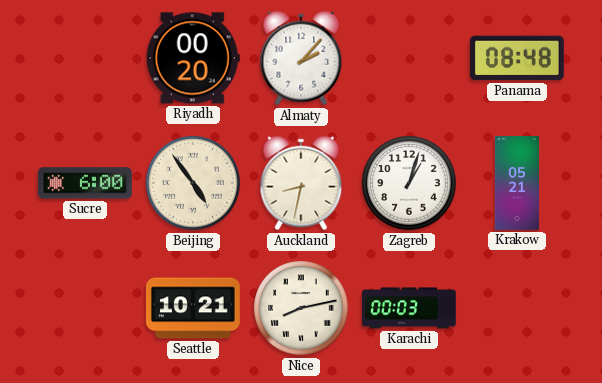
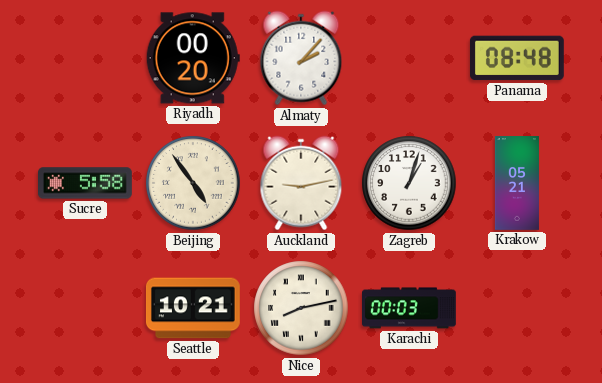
Sucre: 6:00 -> 5:58
Auckland: 8:32 -> 9:13
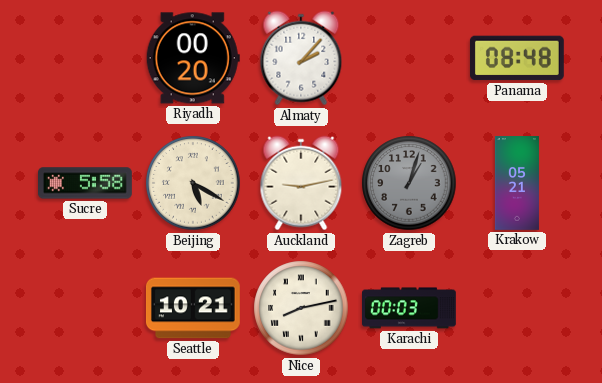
Beijing: 4:54 -> 5:20
Zagreb dial: white -> grey
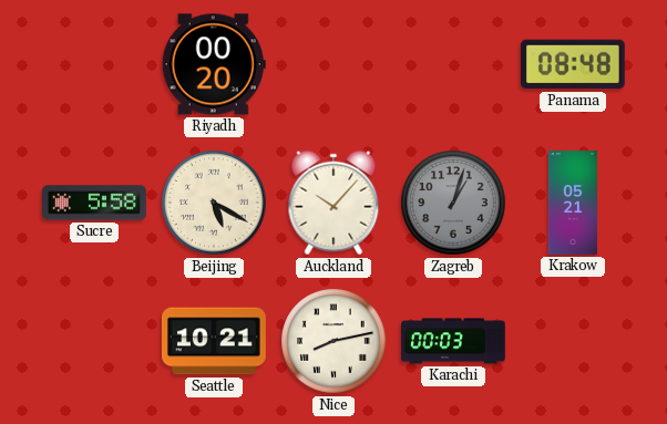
Almaty: 2:07 -> none
Auckland: 9:13 -> 10:07
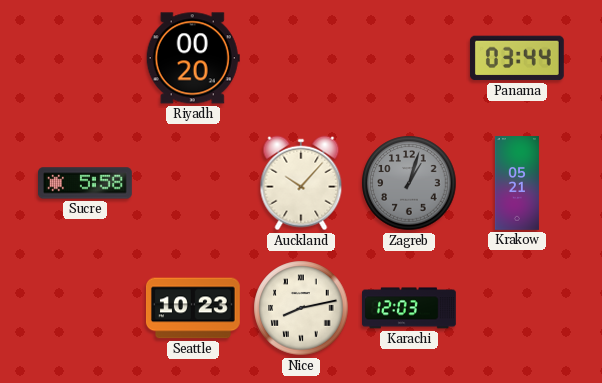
Panama: 08:48 -> 03:44
Beijing: 5:20 -> none
Seattle: 10:21 -> 10:23
Karachi: 00:03 -> 12:03
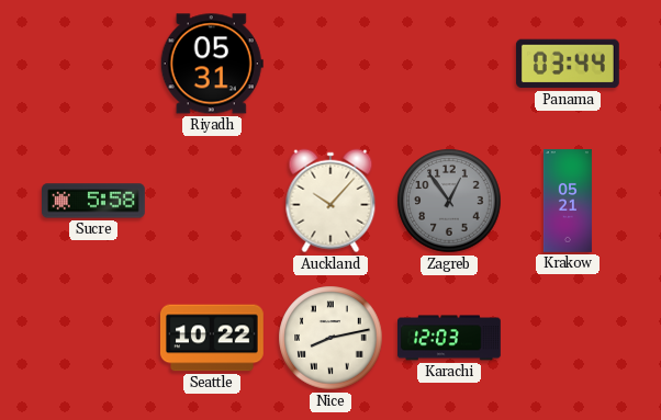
Riyadh: 00:20 -> 05:31
Zagreb: 1:03 -> 12:54
Seattle: 10:23 -> 10:22
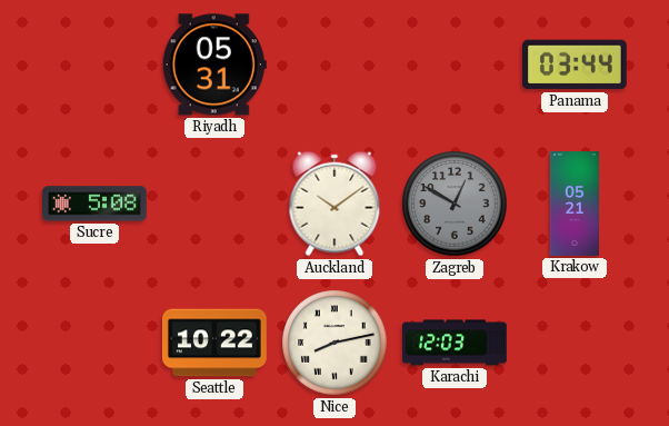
Sucre: 5:58 -> 5:08
Auckland: 10:07 -> 10:09
Zagreb: 12:54 -> 12:50
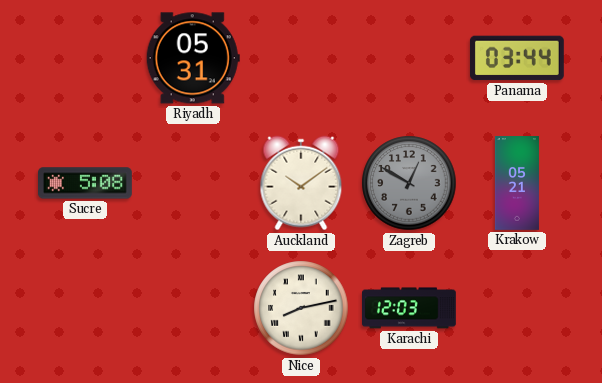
Seattle: 10:22 -> none
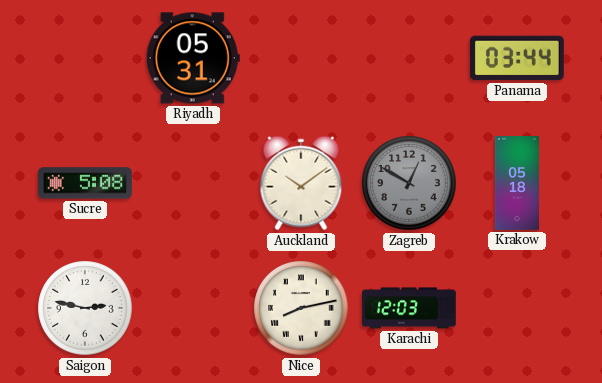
Krakow: 05:21 -> 05:18
Saigon: none -> 2:47
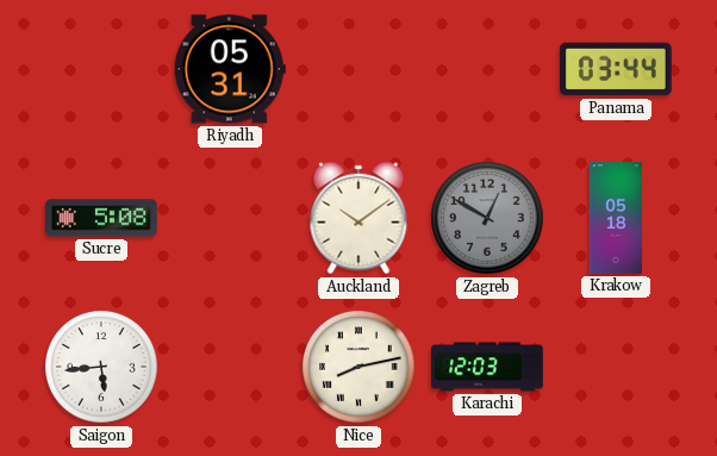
Saigon: 2:47 -> 5:44
